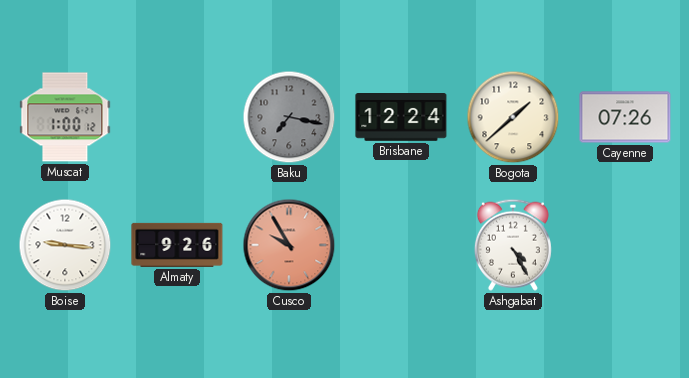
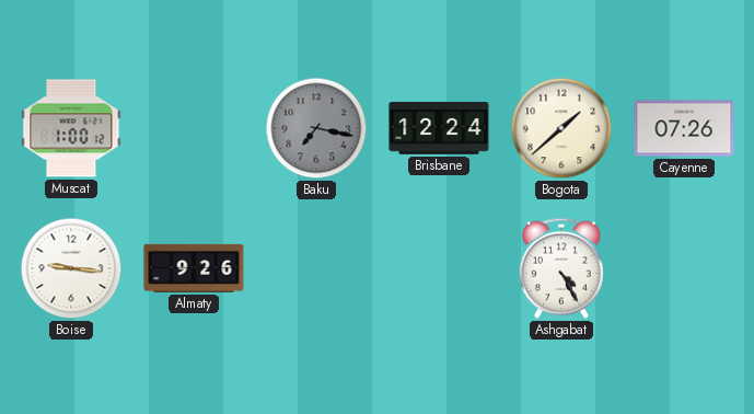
Cusco: 9:55 -> none
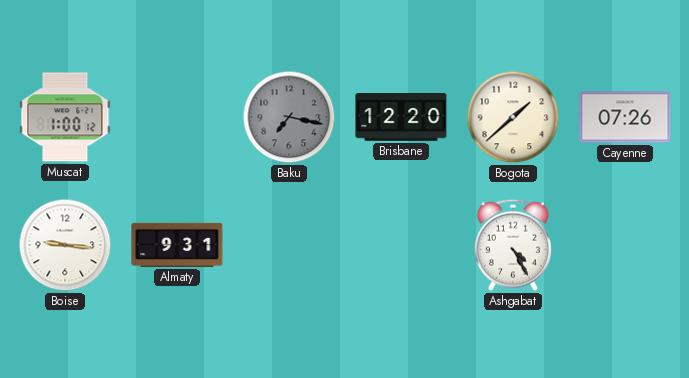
Brisbane: 12:24 -> 12:20
Almaty: 9:26 -> 9:31
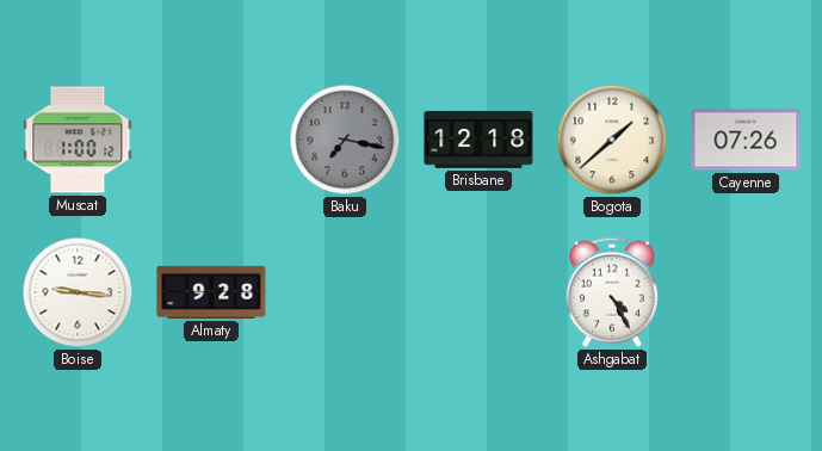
Brisbane: 12:20 -> 12:18
Almaty: 9:31 -> 9:28
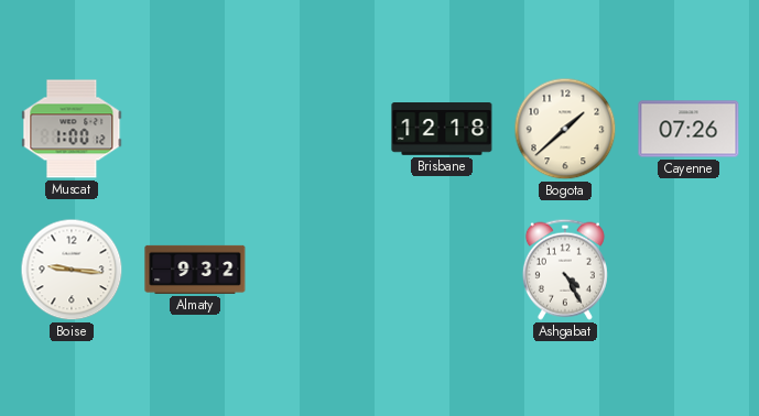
Baku: 7:17 -> none
Almaty: 9:28 -> 9:32
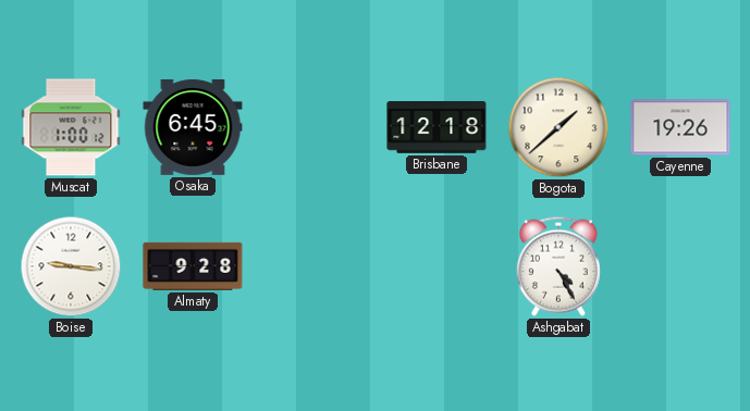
Osaka: none -> 6:45
Cayenne: 07:26 -> 19:26
Almaty: 9:32 -> 9:28
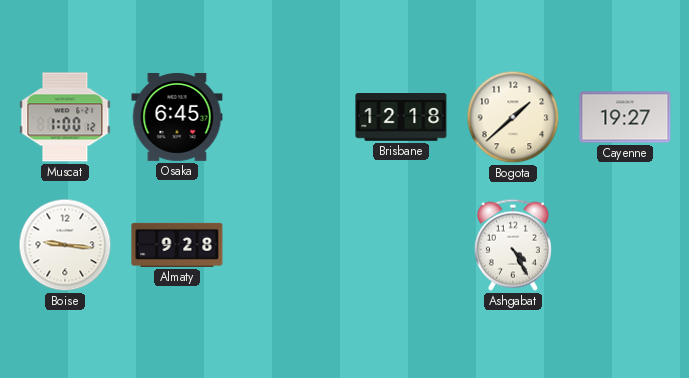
Cayenne: 19:26 -> 19:27
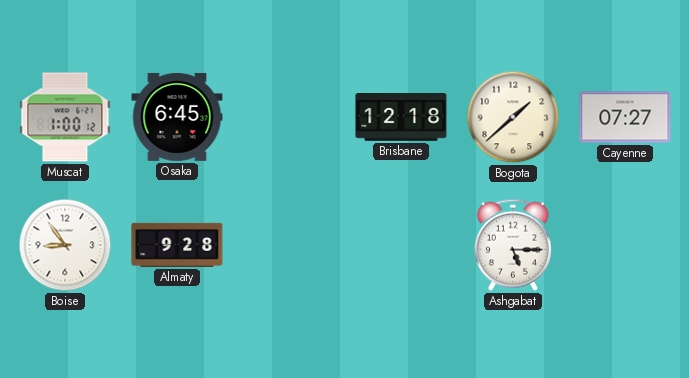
Cayenne: 19:27 -> 07:27
Boise: 9:16 -> 8:54
Ashgabat: 4:25 -> 5:15
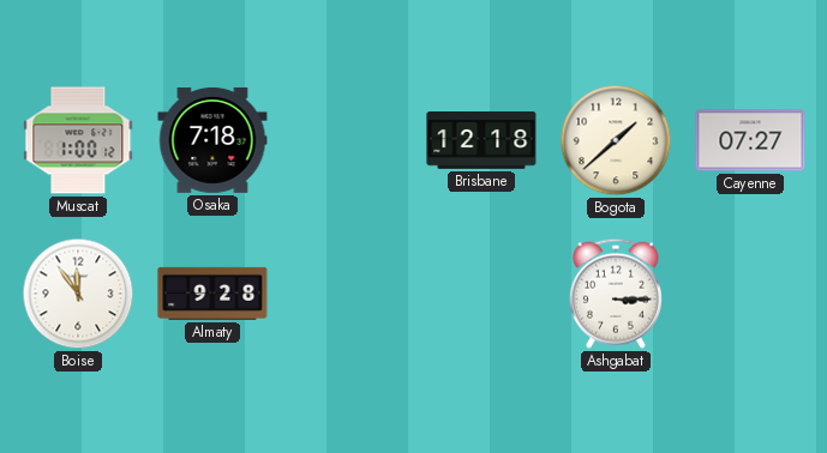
Osaka: 6:45 -> 7:18
Boise: 8:54 -> 11:54
Ashgabat: 5:15 -> 3:15
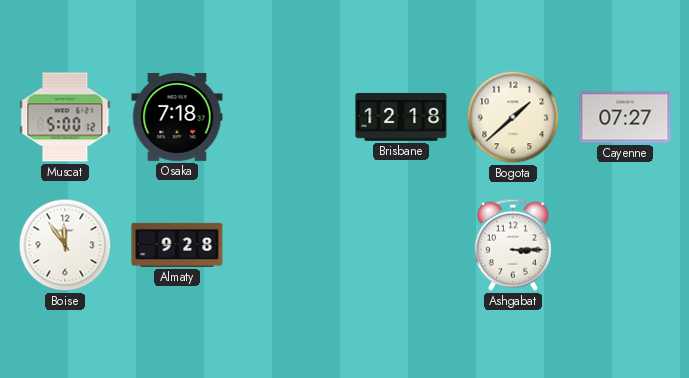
Muscat: 1:00 -> 5:00
